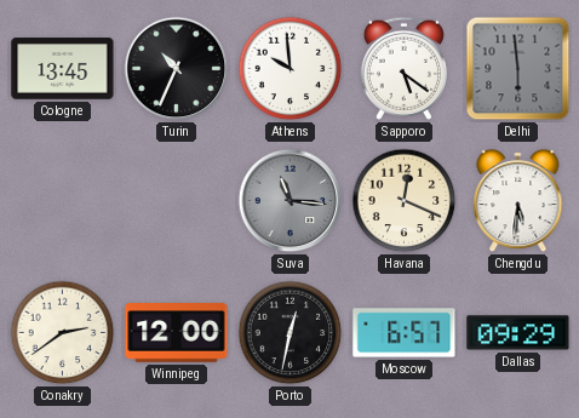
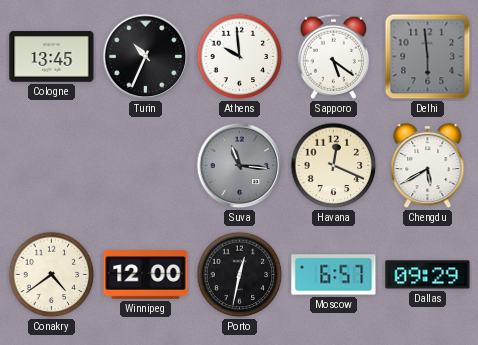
Chengdu: 5:31 -> 5:40
Conakry: 2:39 -> 4:39
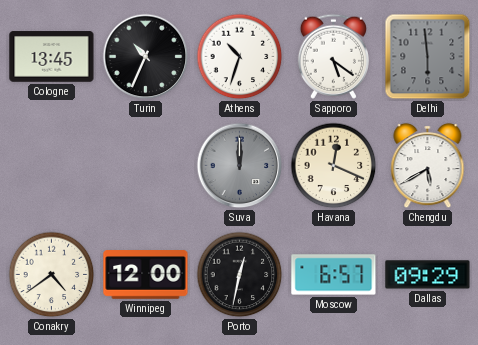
Athens: 9:59 -> 10:33
Suva: 11:16 -> 12:00
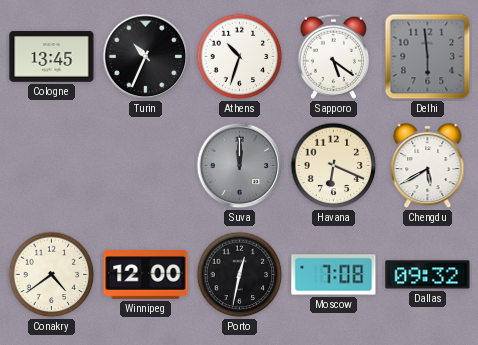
Havana: 12:19 -> 6:19
Moscow: 6:57 -> 7:08
Dallas: 09:29 -> 09:32
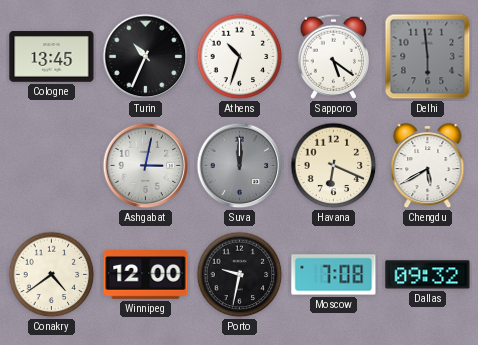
Ashgabat: none -> 3:02
Porto: 12:32 -> 9:32
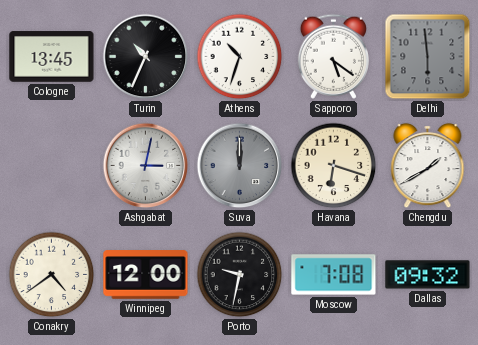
Havana: 6:19 -> 6:18
Chengdu: 5:40 -> 1:40
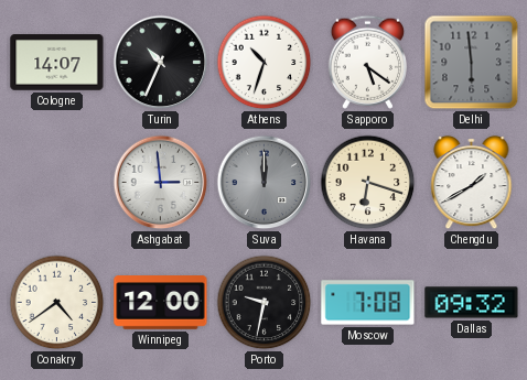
Cologne: 13:45 -> 14:07
Ashgabat: 3:02 -> 2:59
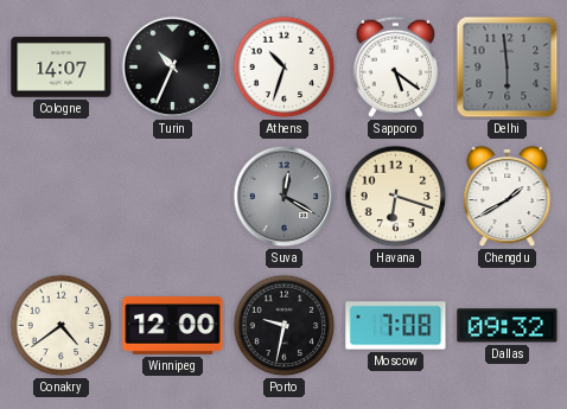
Ashgabat: 2:59 -> none
Suva: 12:00 -> 12:20
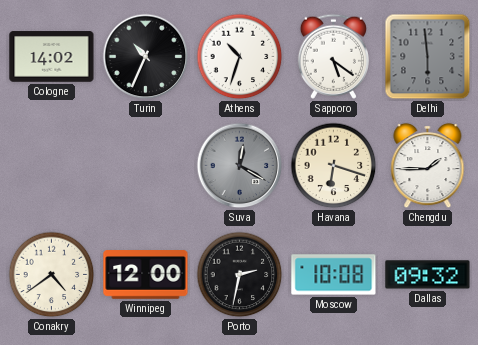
Cologne: 14:07 -> 14:02
Chengdu: 1:40 -> 1:45
Porto: 9:32 -> 2:32
Moscow: 7:08 -> 10:08
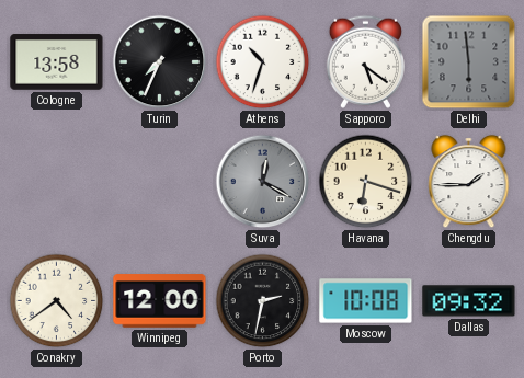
Cologne: 14:02 -> 13:58
Turin: 10:34 -> 7:34
